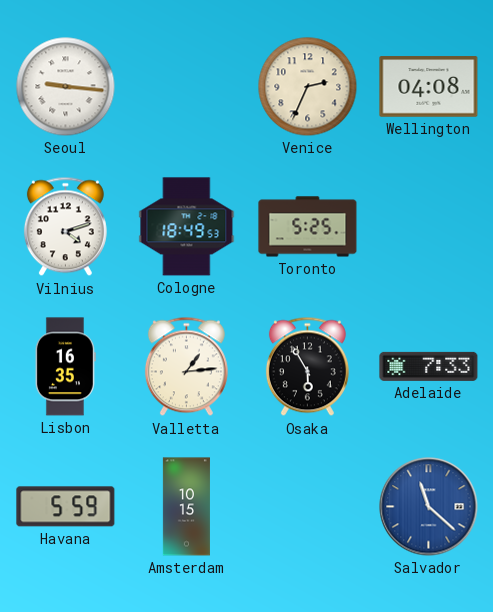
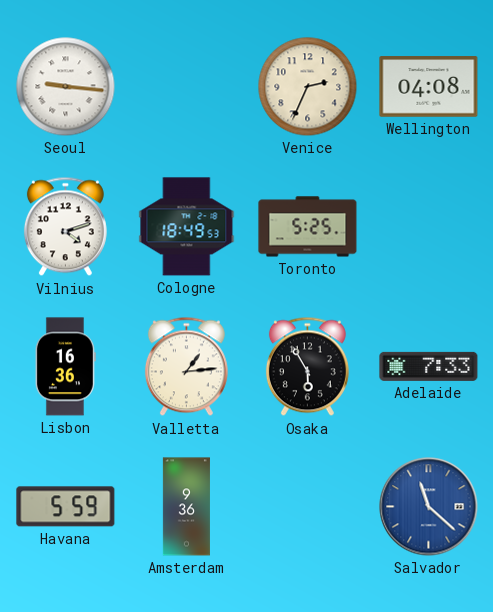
Lisbon: 16:35 -> 16:36
Amsterdam: 10:15 -> 9:36
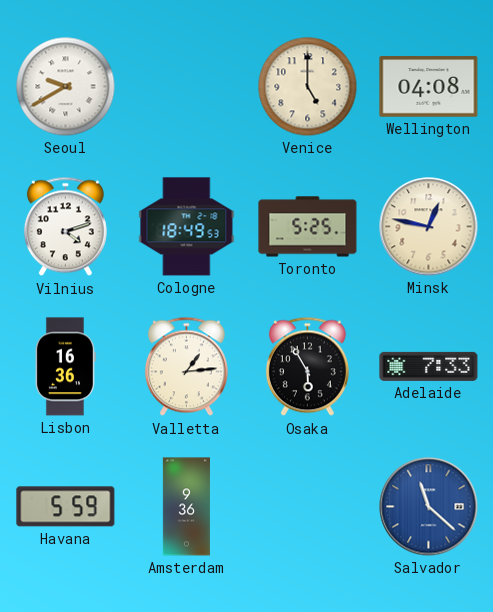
Seoul: 9:16 -> 9:40
Venice: 2:34 -> 5:00
Minsk: none -> 12:47
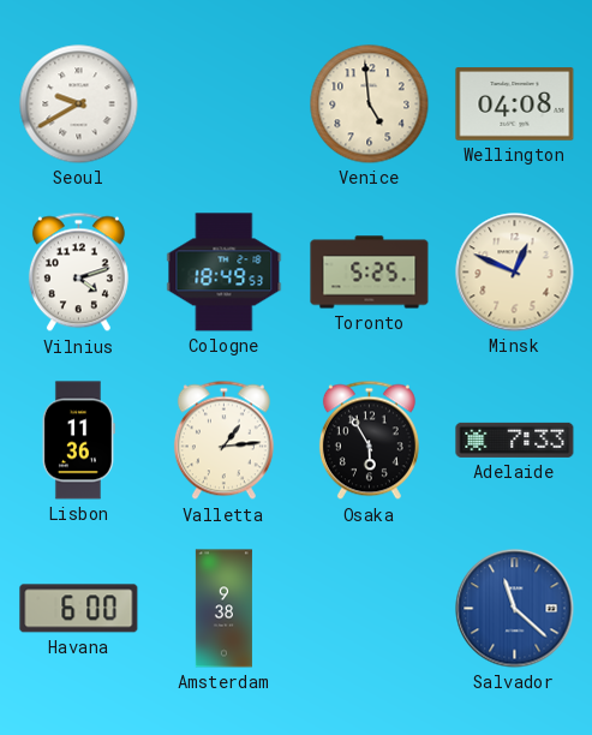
Venice: 5:00 -> 4:59
Minsk: 12:47 -> 12:49
Lisbon: 16:36 -> 11:36
Havana: 5:59 -> 6:00
Amsterdam: 9:36 -> 9:38
